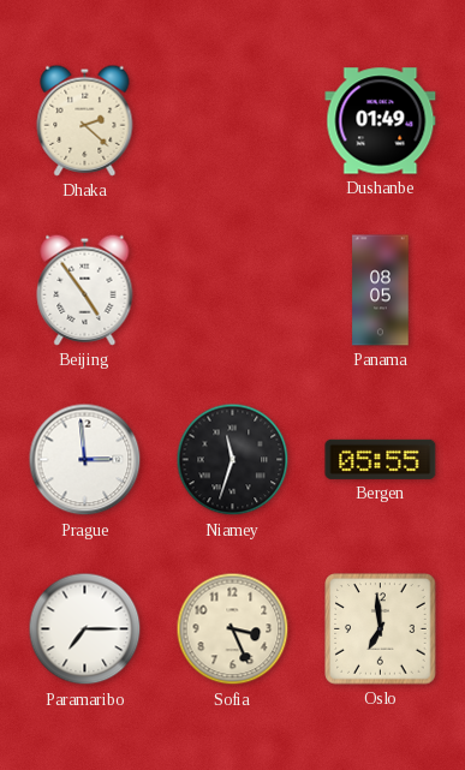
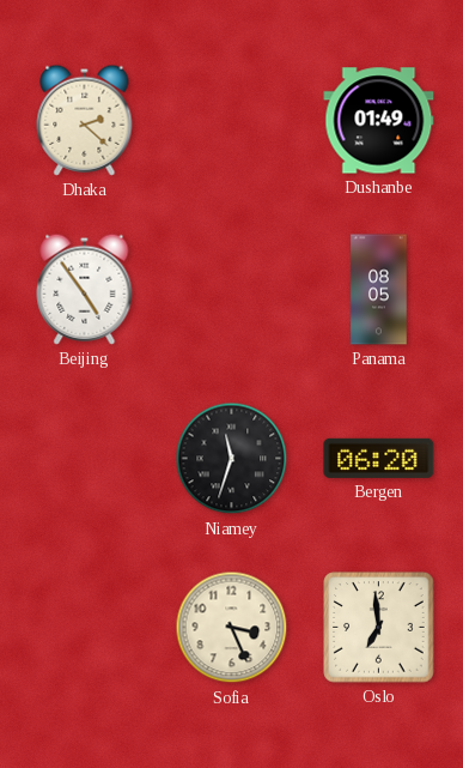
Prague: 2:59 -> none
Bergen: 05:55 -> 06:20
Paramaribo: 7:15 -> none
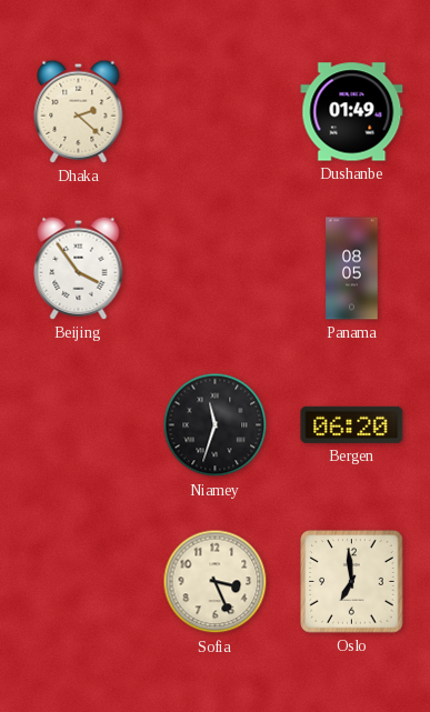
Beijing: 4:54 -> 3:54
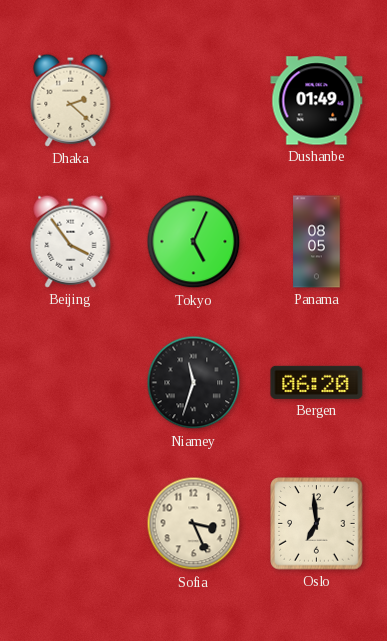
Tokyo: none -> 5:04
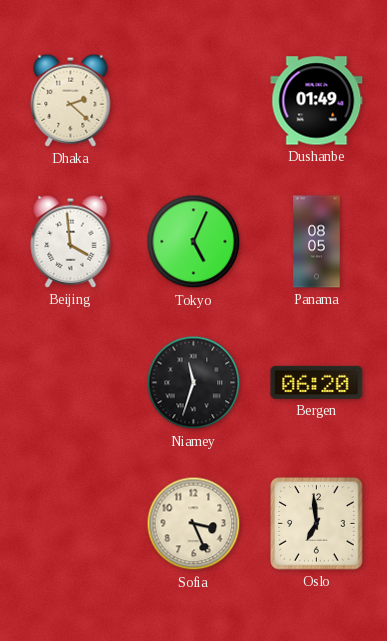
Beijing: 3:54 -> 3:59
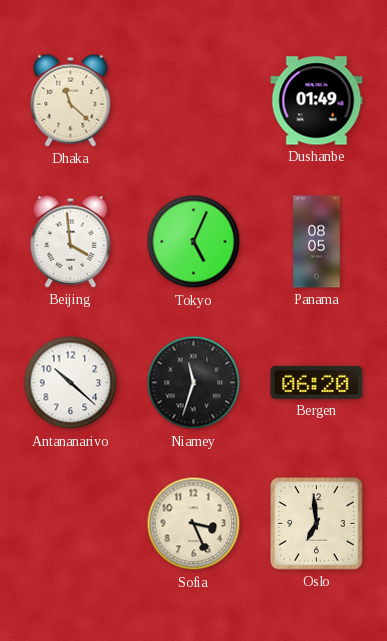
Dhaka: 2:22 -> 11:22
Antananarivo: none -> 10:22
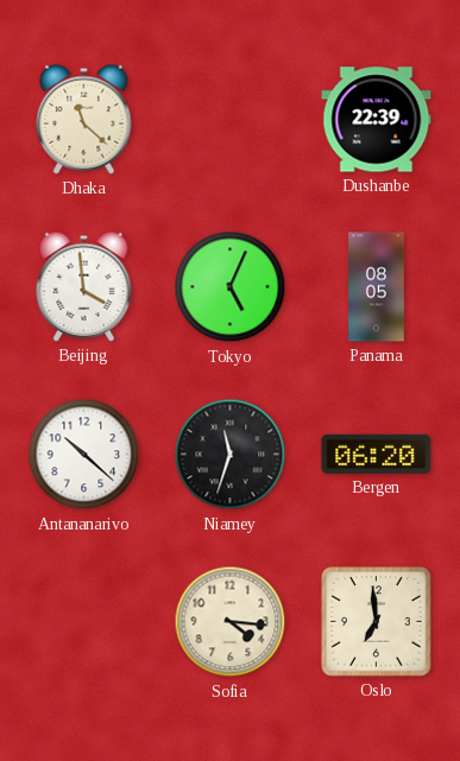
Dushanbe: 01:49 -> 22:39
Sofia: 3:26 -> 4:16
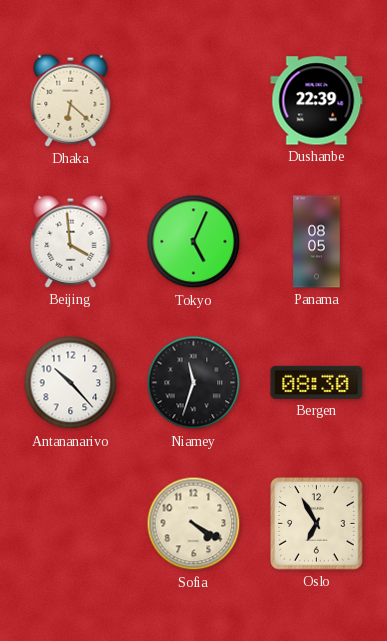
Dhaka: 11:22 -> 6:22
Antananarivo: 10:22 -> 10:23
Bergen: 06:20 -> 08:30
Sofia: 4:16 -> 4:20
Oslo: 6:59 -> 6:55
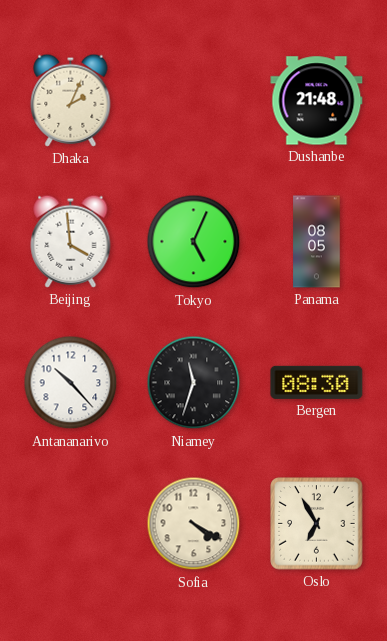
Dhaka: 6:22 -> 2:04
Dushanbe: 22:39 -> 21:48
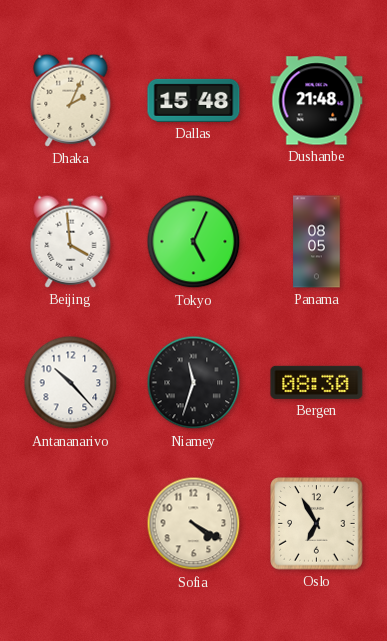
Dallas: none -> 15:48
